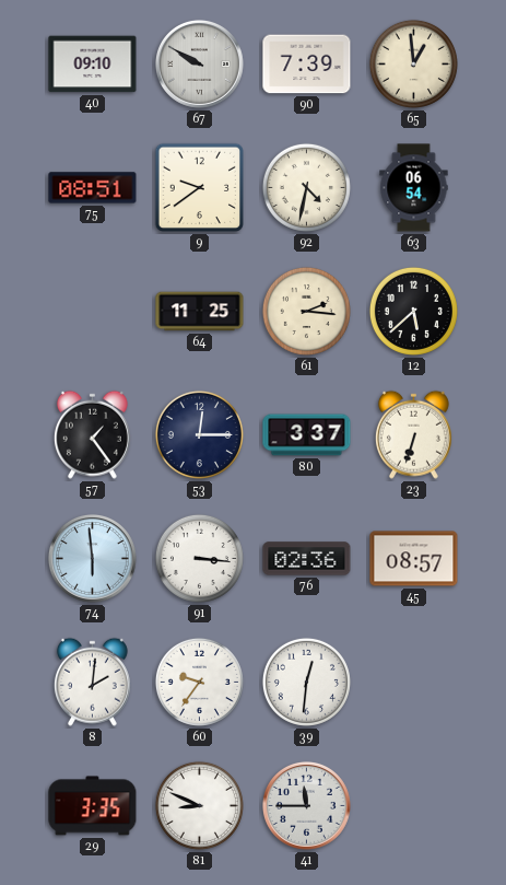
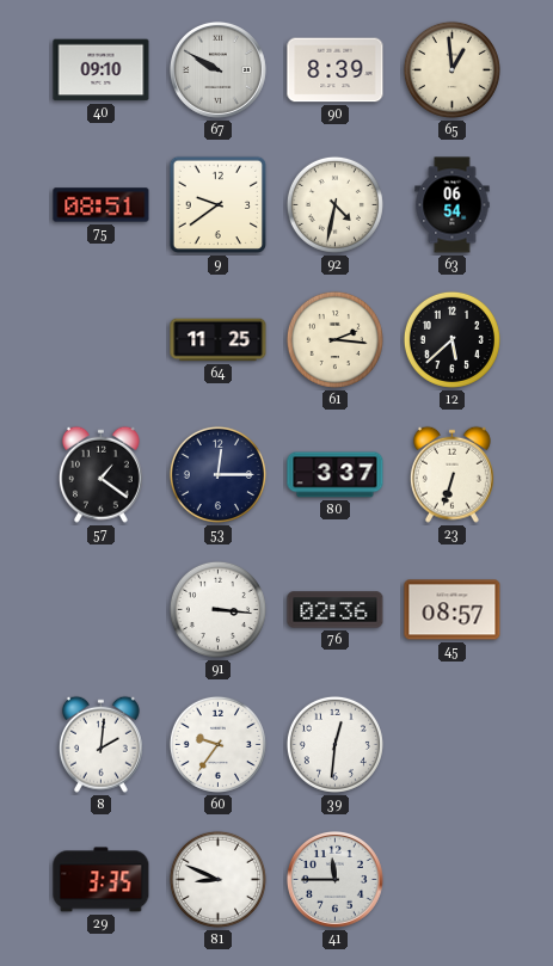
90: 7:39 -> 8:39
57: 1:24 -> 1:21
74: 5:59 -> none
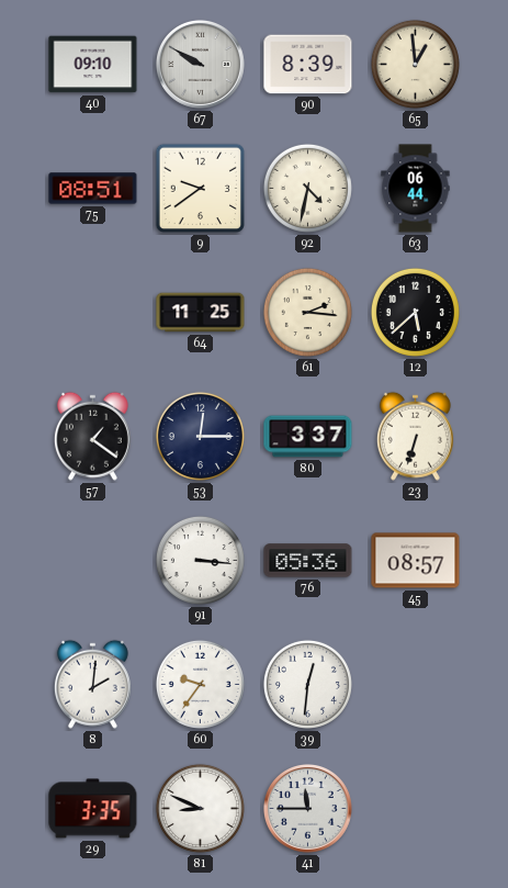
63: 06:54 -> 06:44
76: 02:36 -> 05:36
